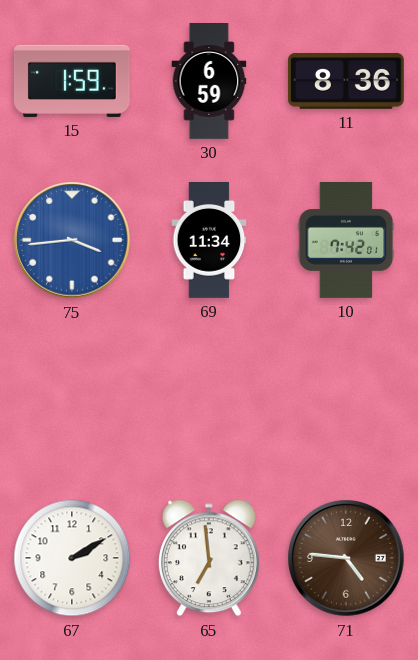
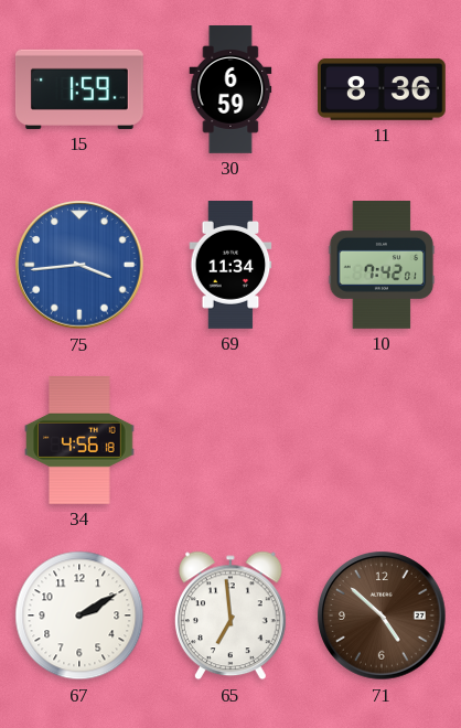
34: none -> 4:56
71: 4:46 -> 4:52
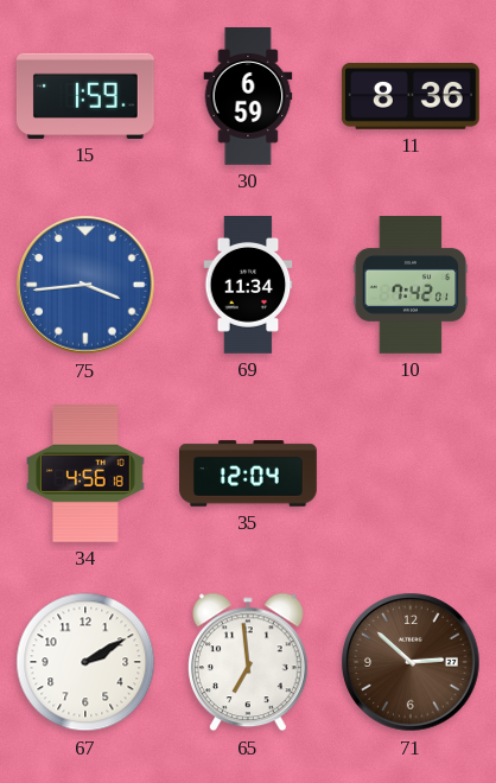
35: none -> 12:04
71: 4:52 -> 2:52
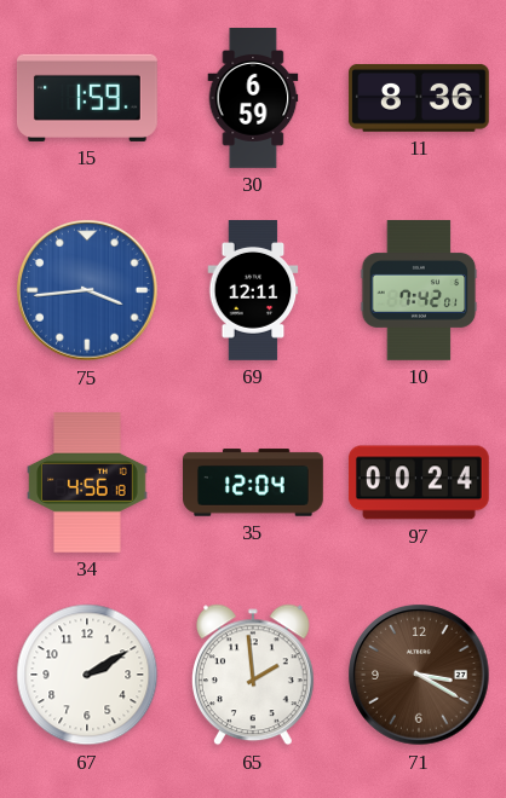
69: 11:34 -> 12:11
97: none -> 00:24
65: 6:59 -> 1:59
71: 2:52 -> 3:20
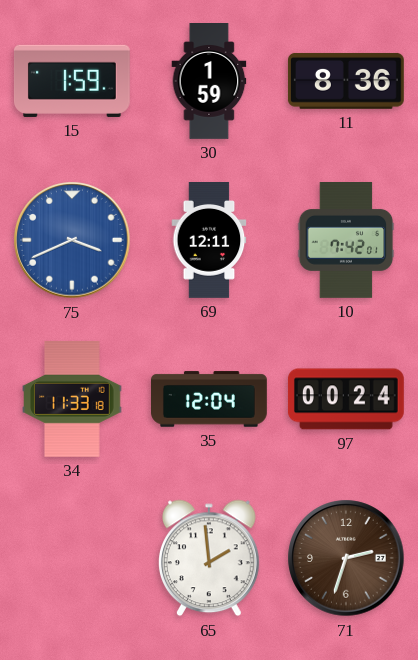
30: 6:59 -> 1:59
75: 3:44 -> 3:41
34: 4:56 -> 11:33
67: 2:10 -> none
71: 3:20 -> 2:33
